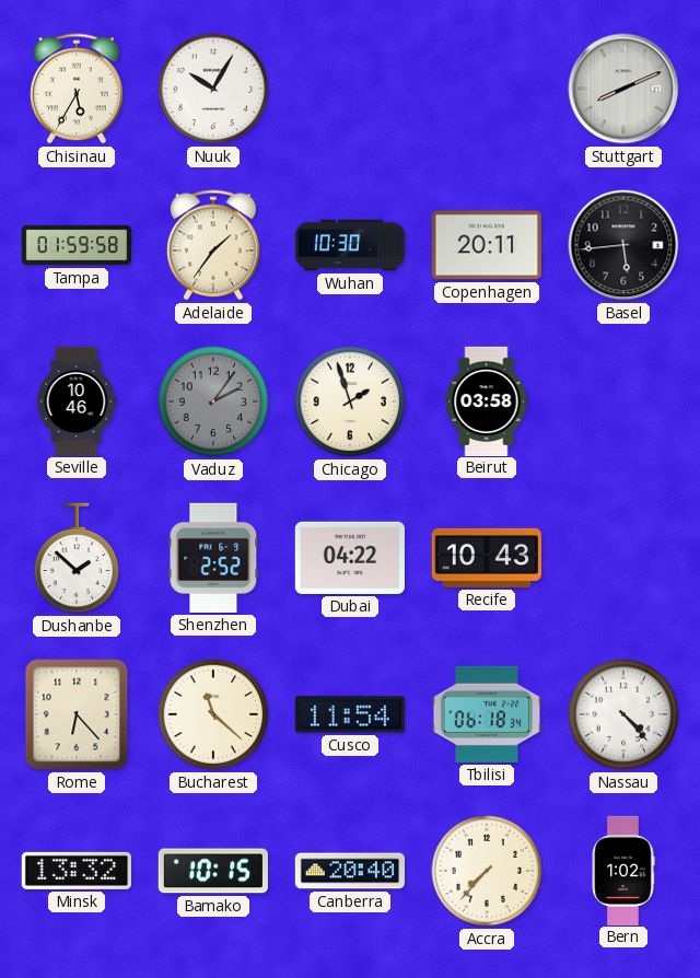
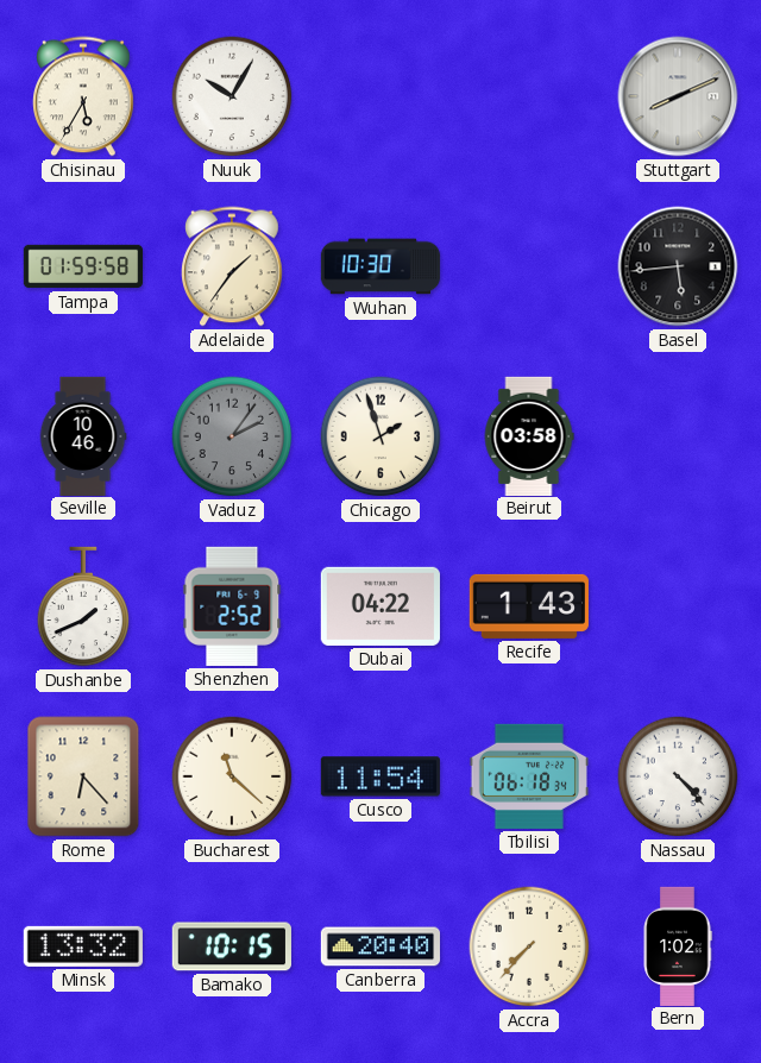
Copenhagen: 20:11 -> none
Dushanbe: 1:52 -> 1:41
Recife: 10:43 -> 1:43
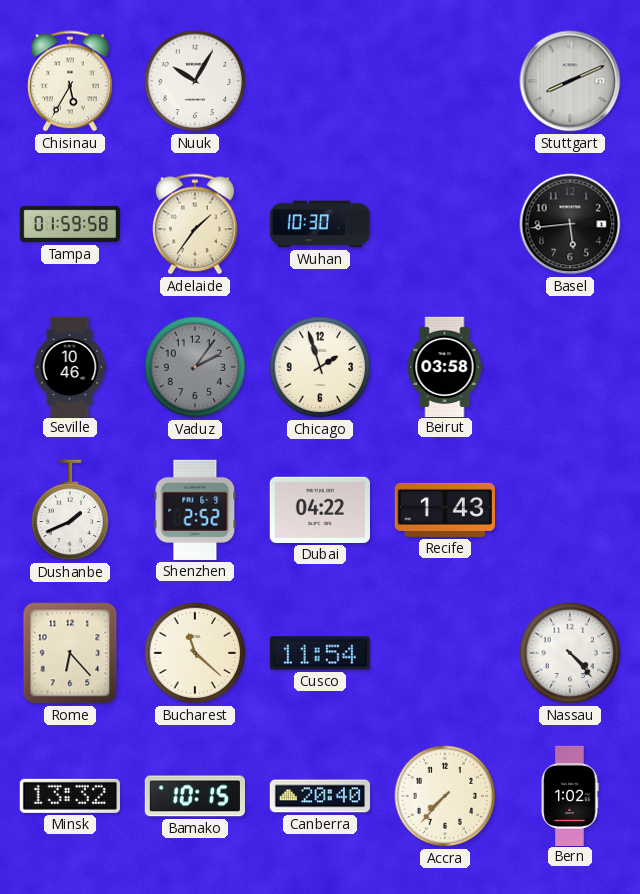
Tbilisi: 06:18 -> none
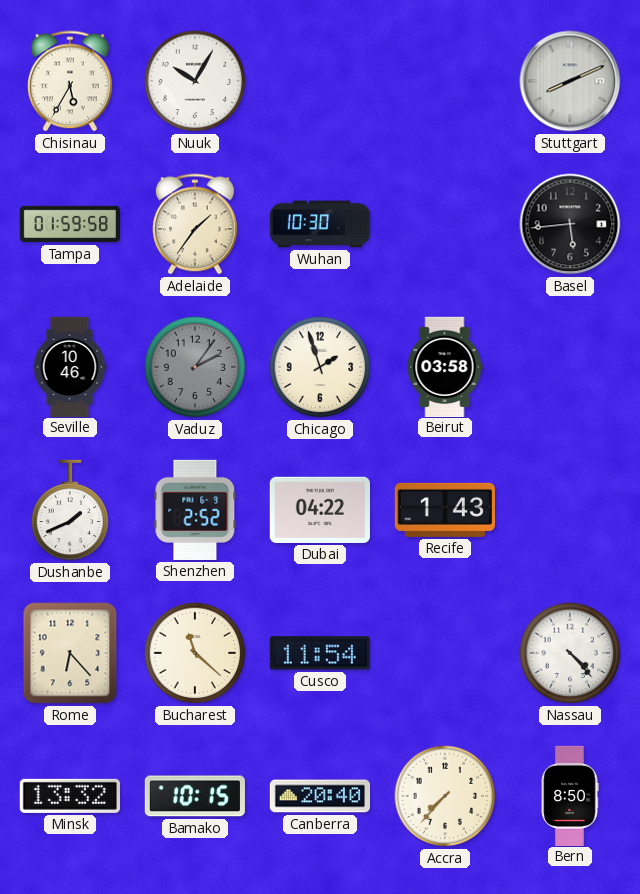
Bern: 1:02 -> 8:50
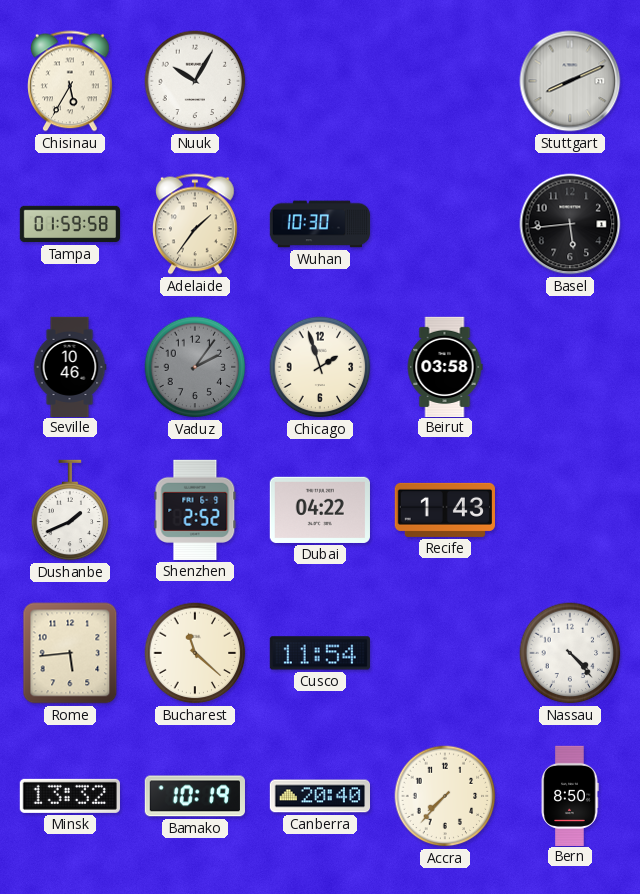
Rome: 6:23 -> 5:44
Bamako: 10:15 -> 10:19
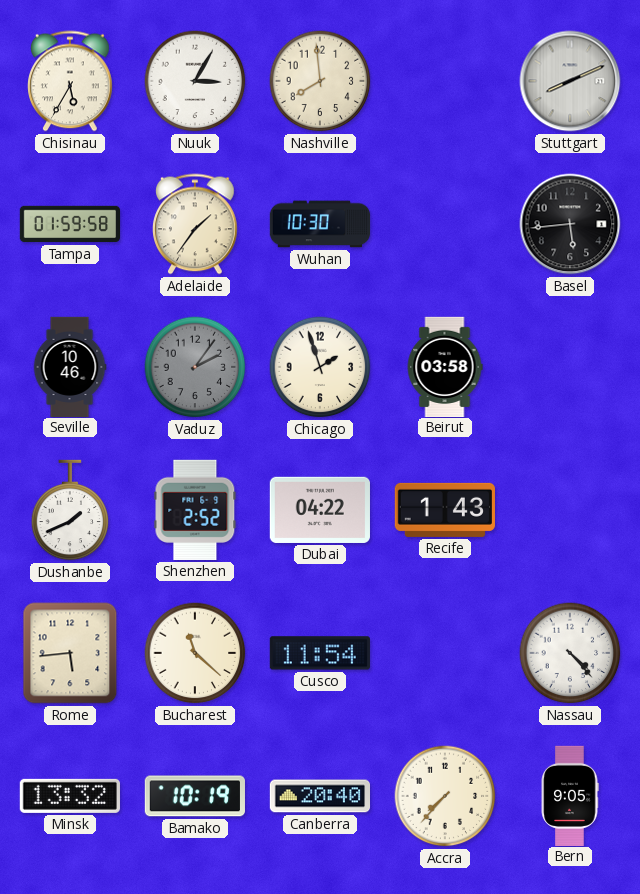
Nuuk: 10:05 -> 3:05
Nashville: none -> 7:59
Bern: 8:50 -> 9:05
